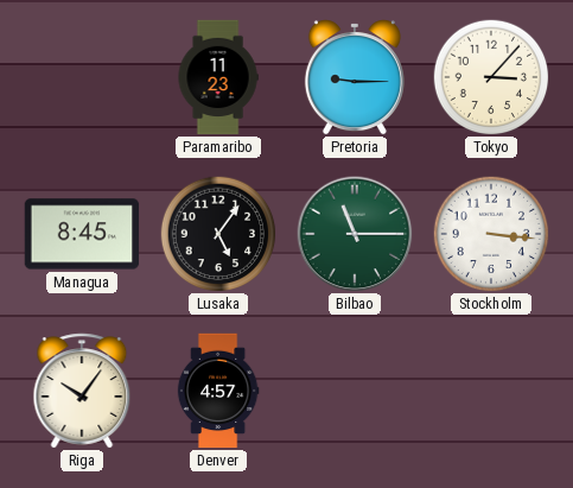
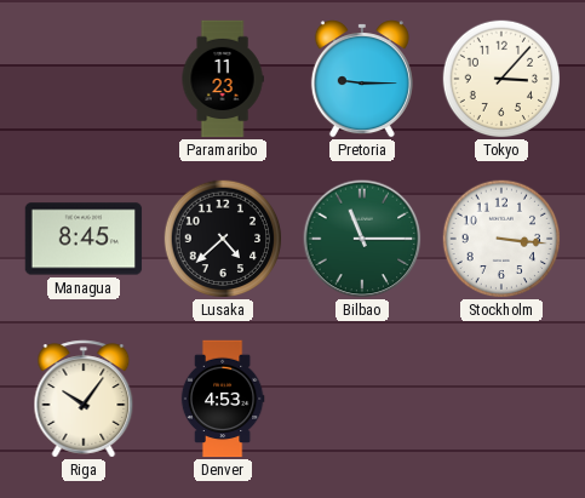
Lusaka: 5:06 -> 4:38
Denver: 4:57 -> 4:53
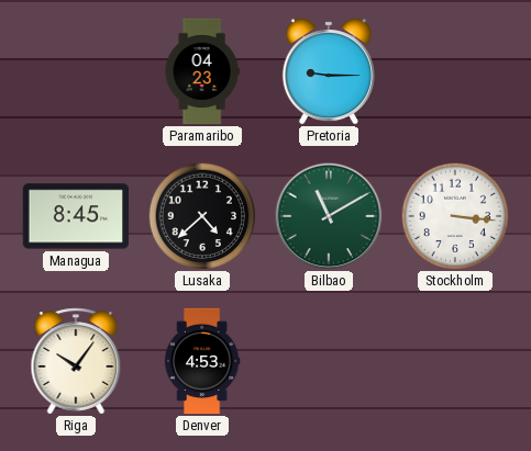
Paramaribo: 11:23 -> 04:23
Tokyo: 3:07 -> none
Bilbao: 11:15 -> 11:10
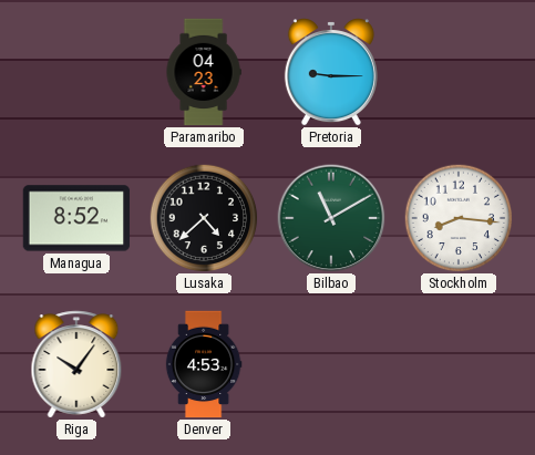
Managua: 8:45 -> 8:52
Stockholm: 3:16 -> 8:16
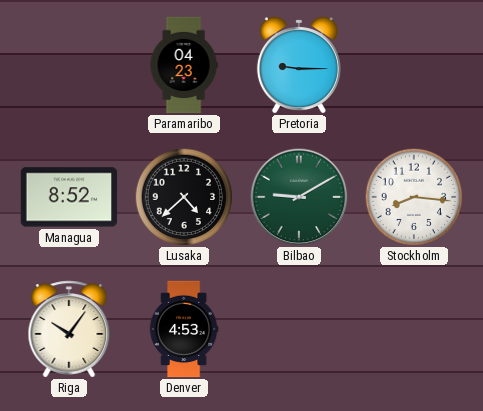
Bilbao: 11:10 -> 9:10
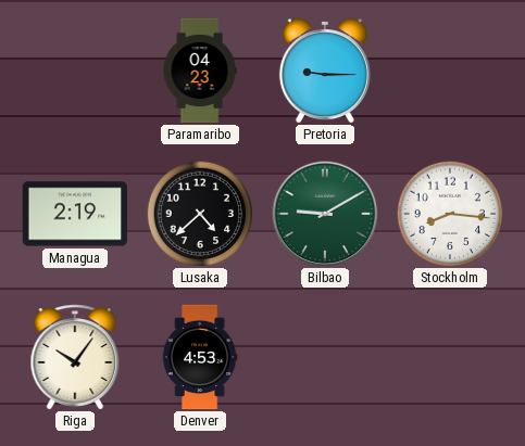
Managua: 8:52 -> 2:19
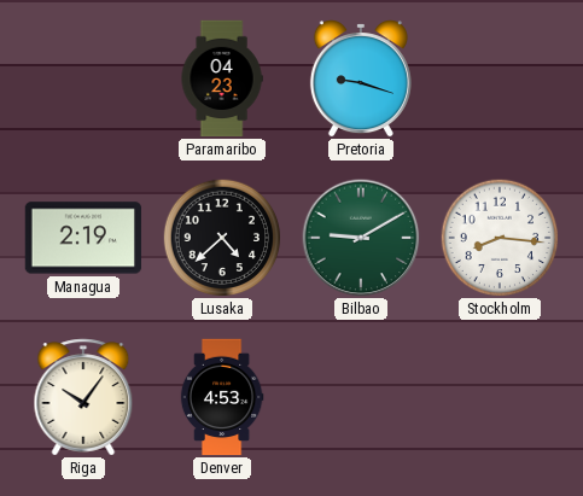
Pretoria: 9:15 -> 9:18
